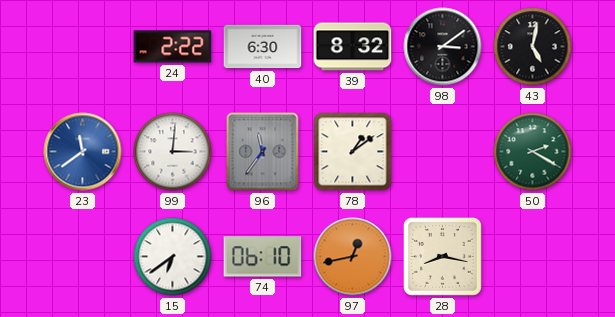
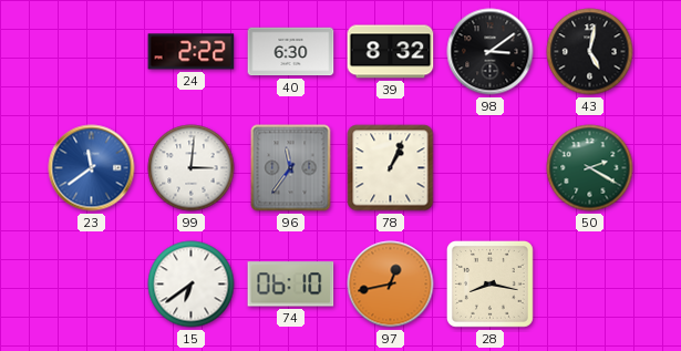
78: 1:09 -> 1:04
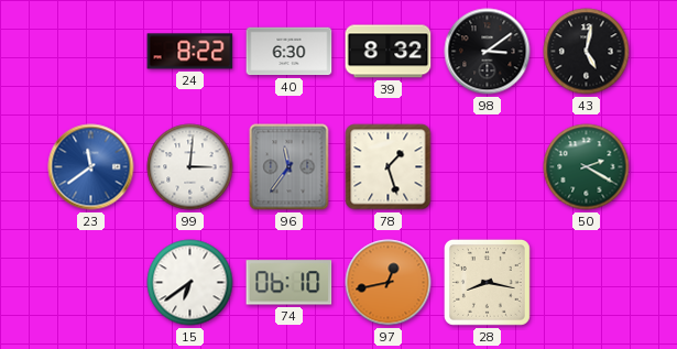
24: 2:22 -> 8:22
78: 1:04 -> 1:27
